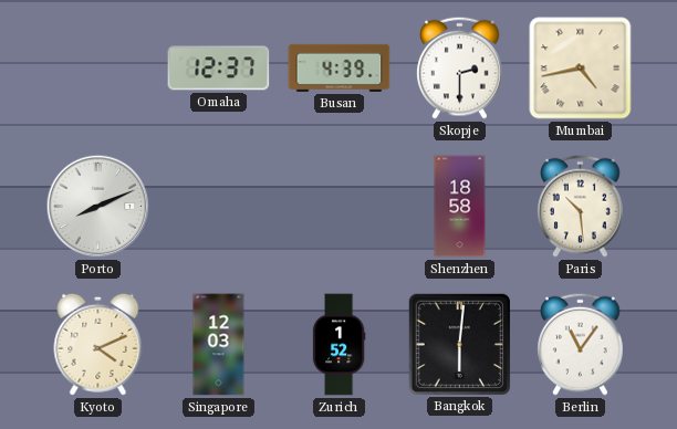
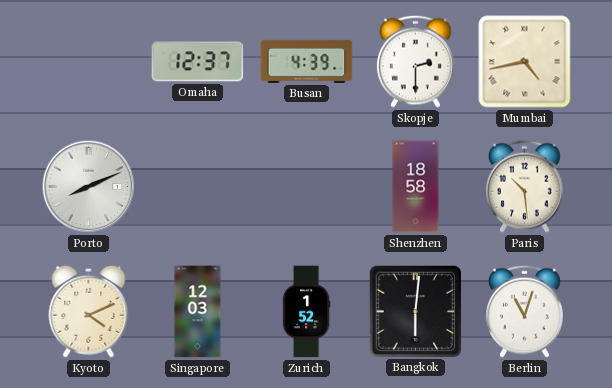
Berlin: 11:06 -> 11:03
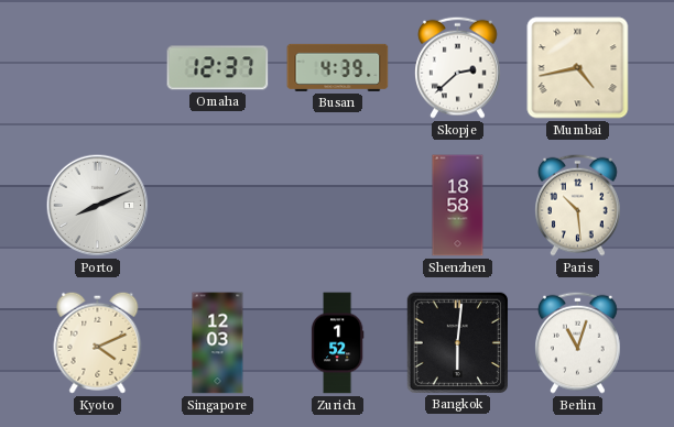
Skopje: 2:30 -> 2:38
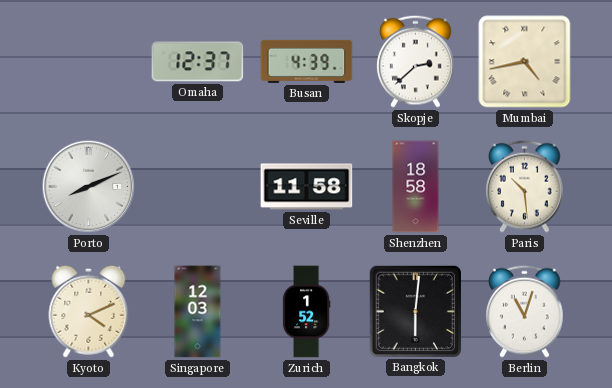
Seville: none -> 11:58
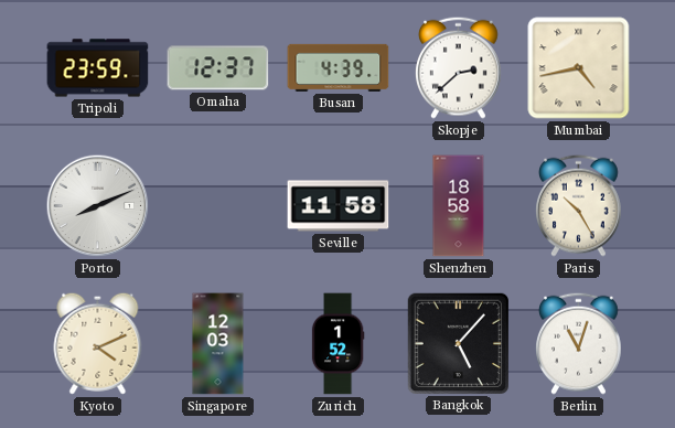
Tripoli: none -> 23:59
Paris: 10:29 -> 10:25
Bangkok: 6:01 -> 5:07
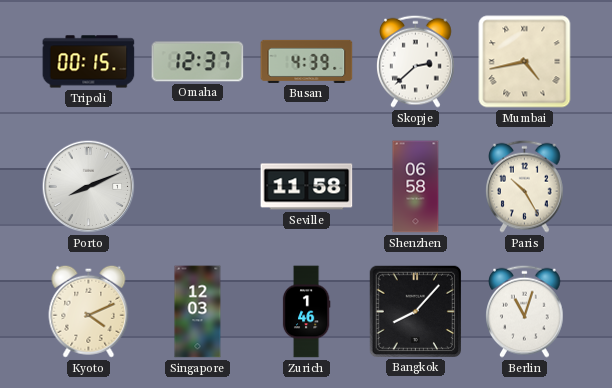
Tripoli: 23:59 -> 00:15
Shenzhen: 18:58 -> 06:58
Zurich: 1:52 -> 1:46
Bangkok: 5:07 -> 8:07
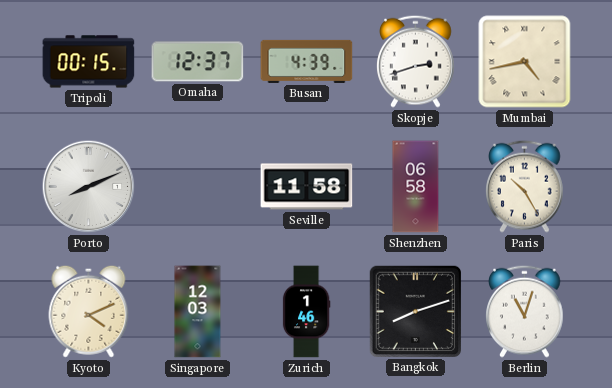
Skopje: 2:38 -> 2:42
Bangkok: 8:07 -> 8:12
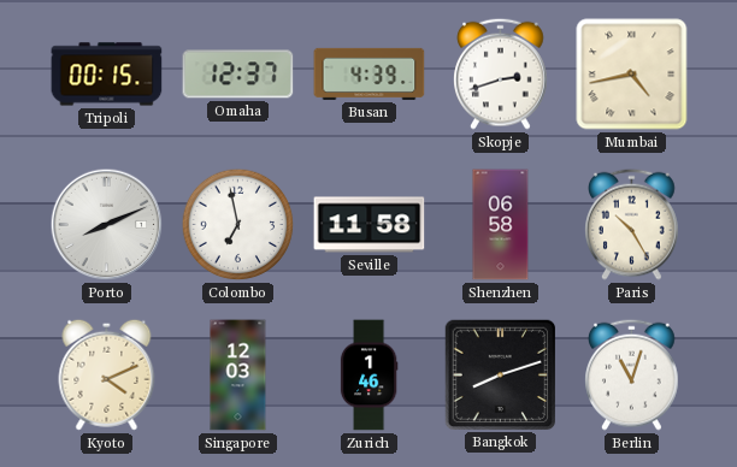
Colombo: none -> 6:58
